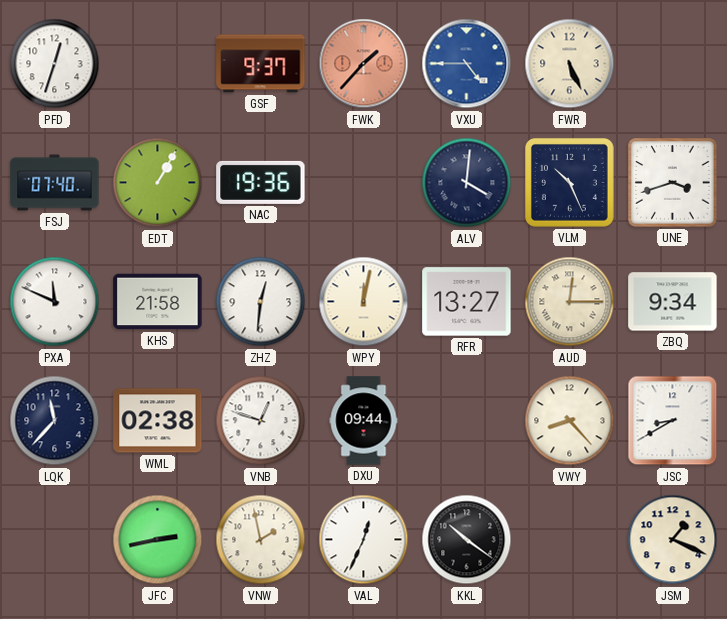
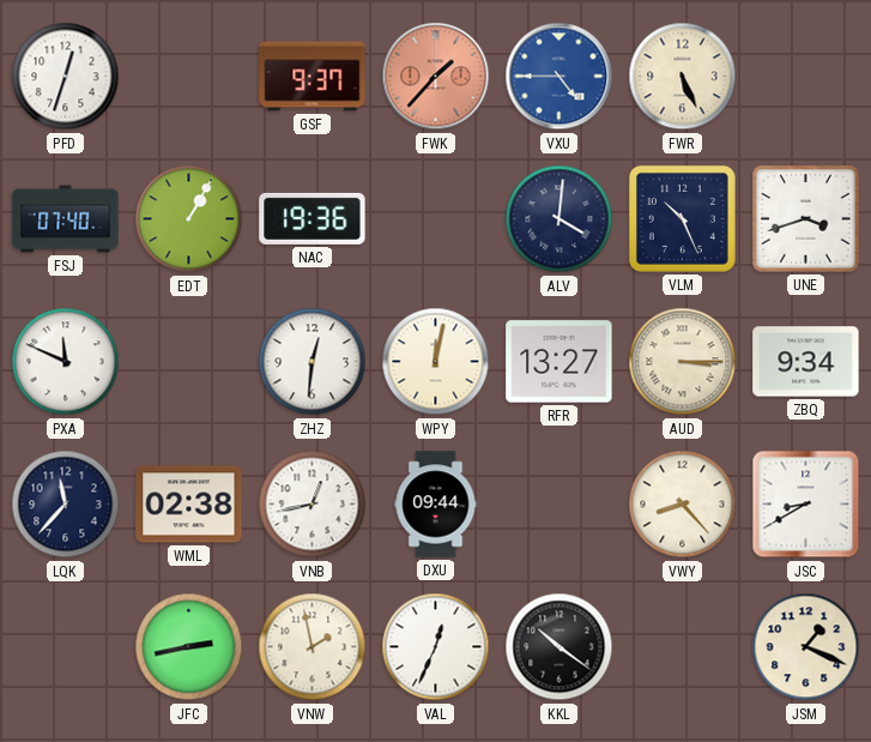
KHS: 21:58 -> none
AUD: 12:15 -> 3:15
VNB: 12:48 -> 12:43
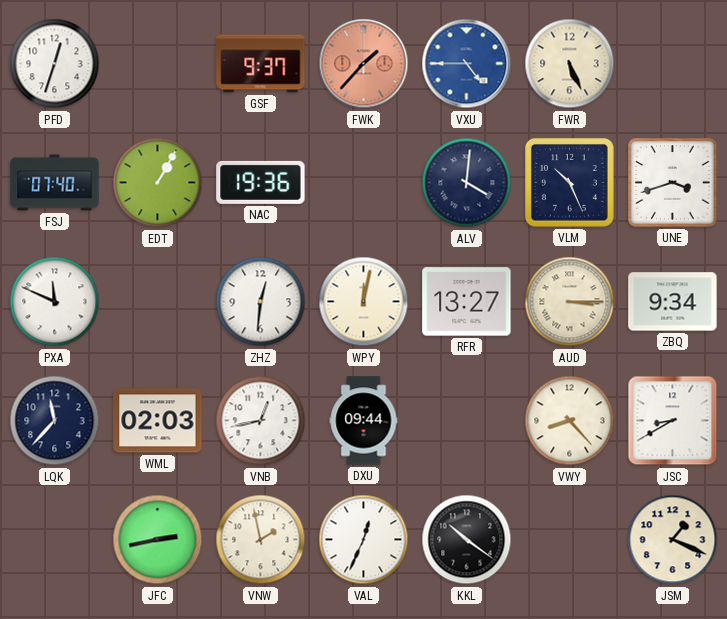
WML: 02:38 -> 02:03
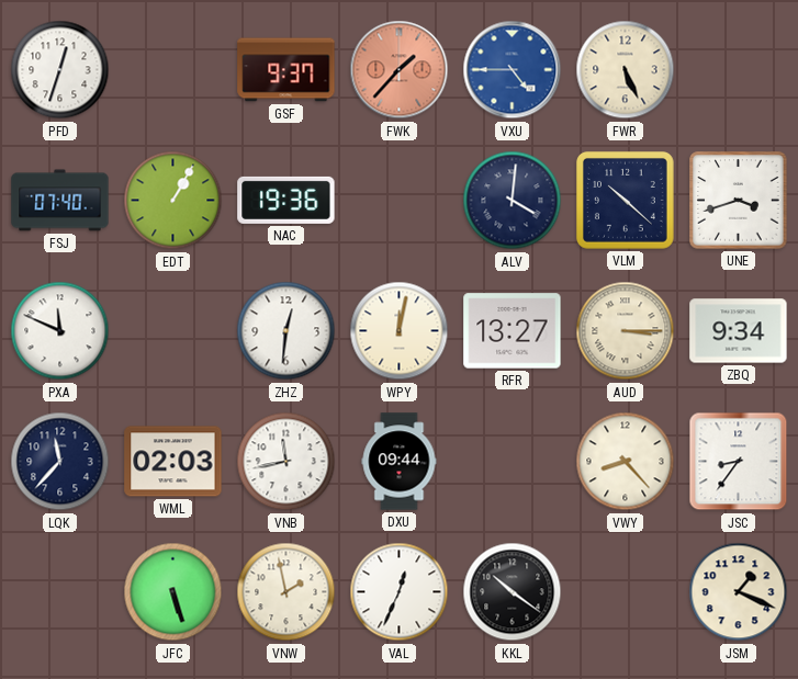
VLM: 10:26 -> 10:22
VNB: 12:43 -> 11:43
JSC: 8:40 -> 8:36
JFC: 2:43 -> 5:27
